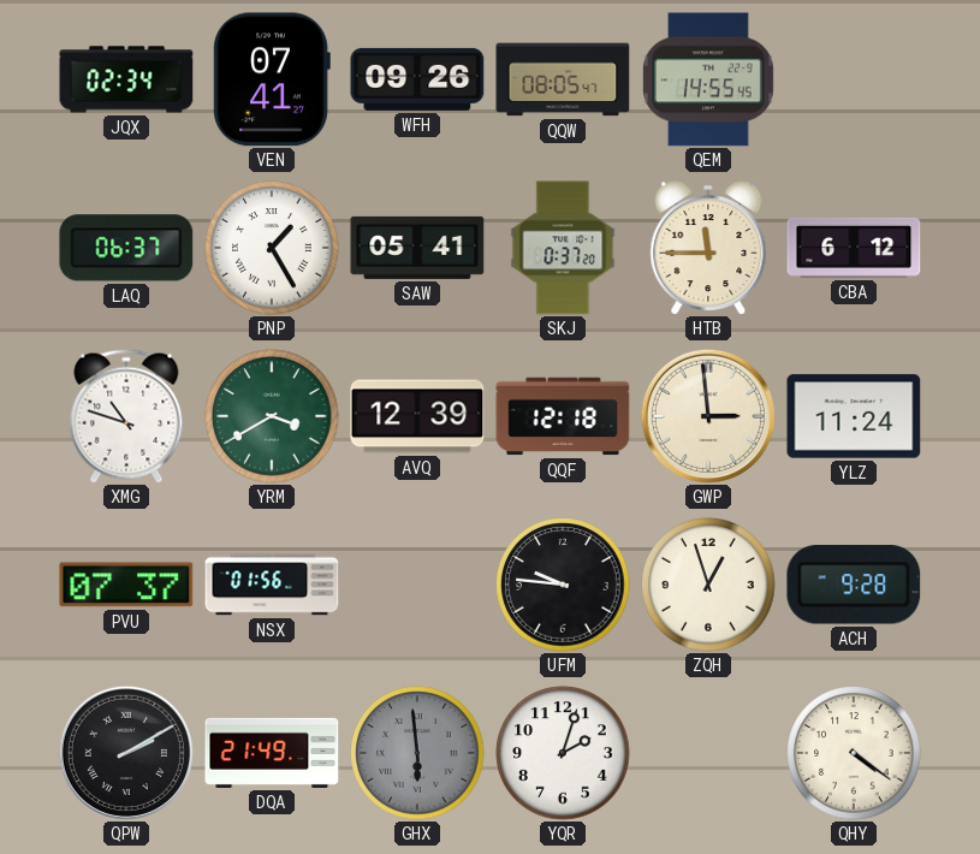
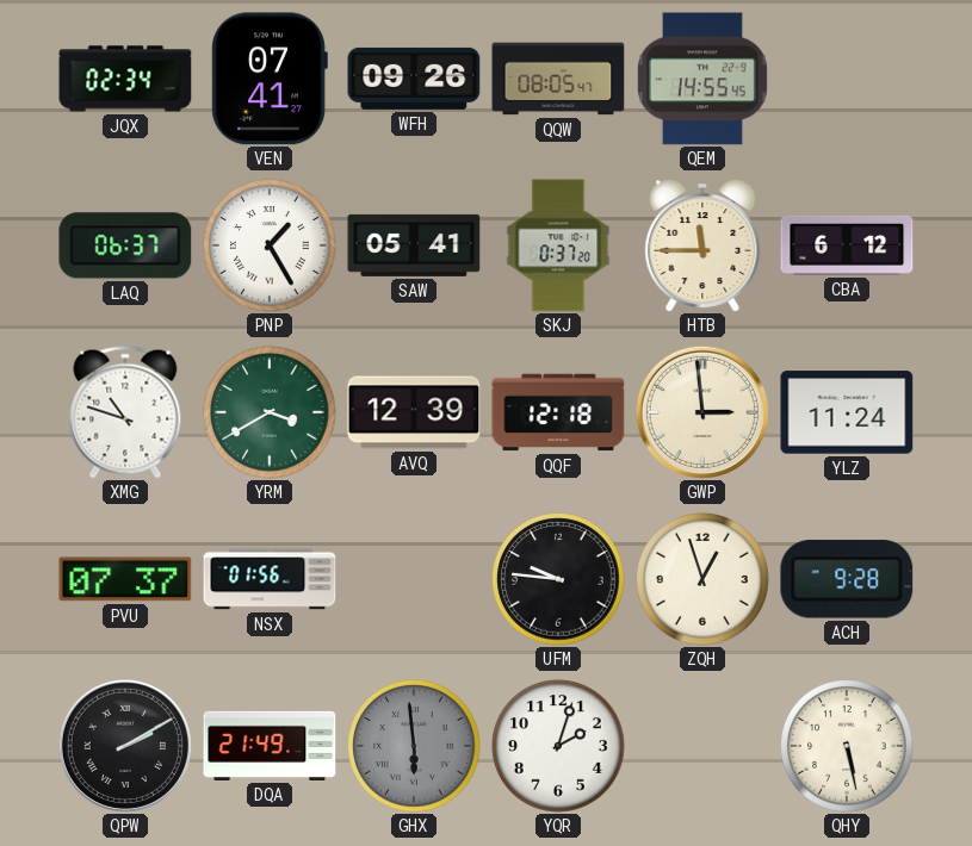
QHY: 4:21 -> 5:28
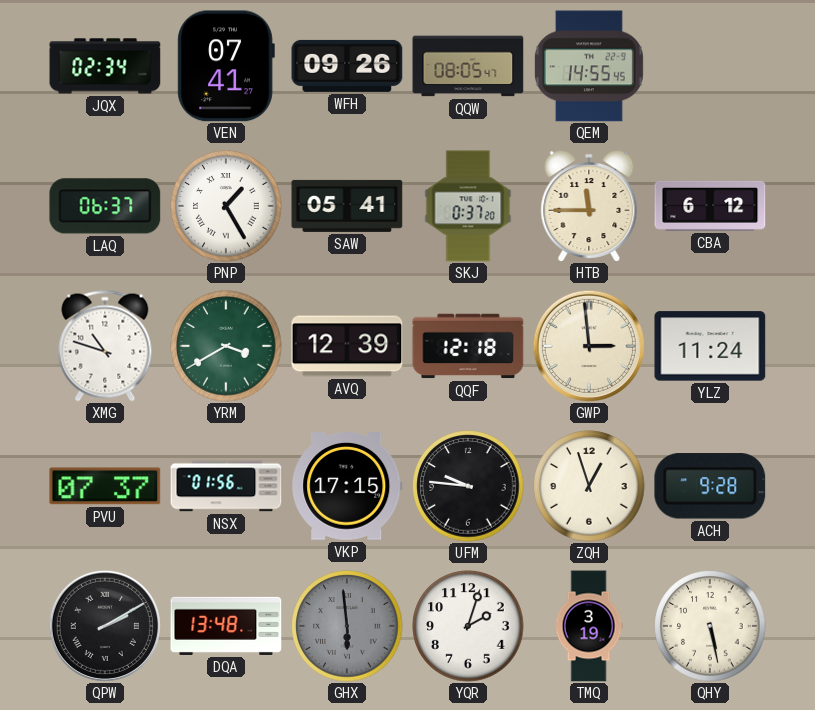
VKP: none -> 17:15
DQA: 21:49 -> 13:48
TMQ: none -> 3:19
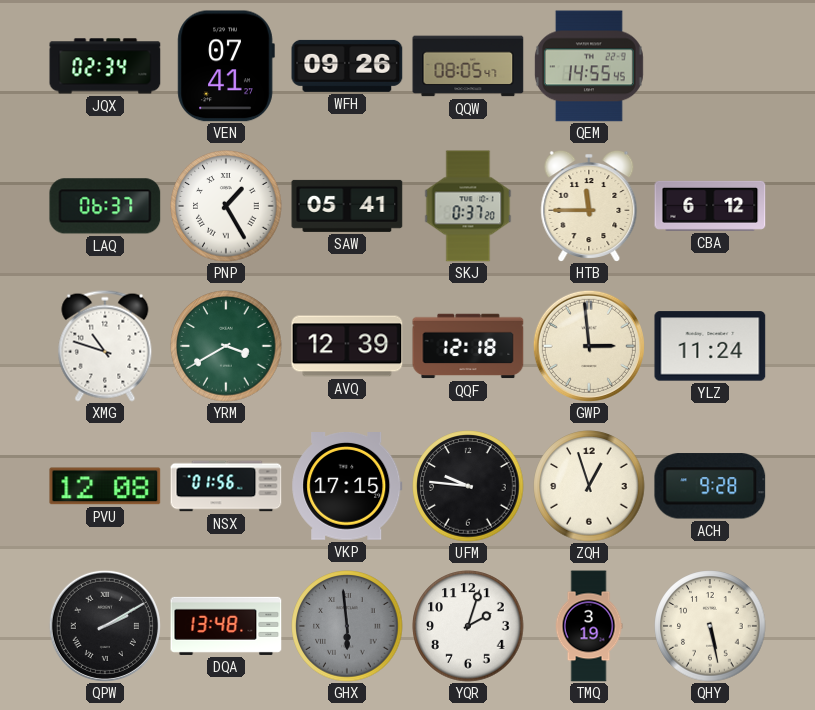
PVU: 07:37 -> 12:08
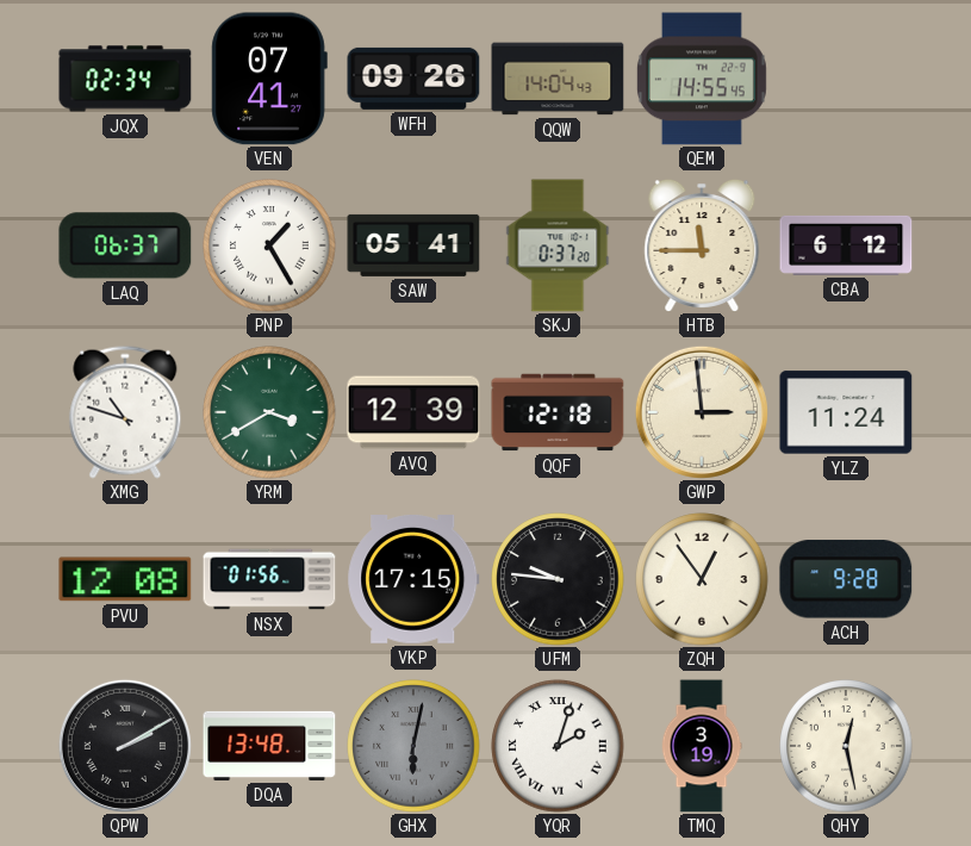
QQW: 08:05 -> 14:04
ZQH: 12:57 -> 12:54
GHX: 5:59 -> 6:02
YQR numerals: Arabic -> Roman
QHY: 5:28 -> 12:28
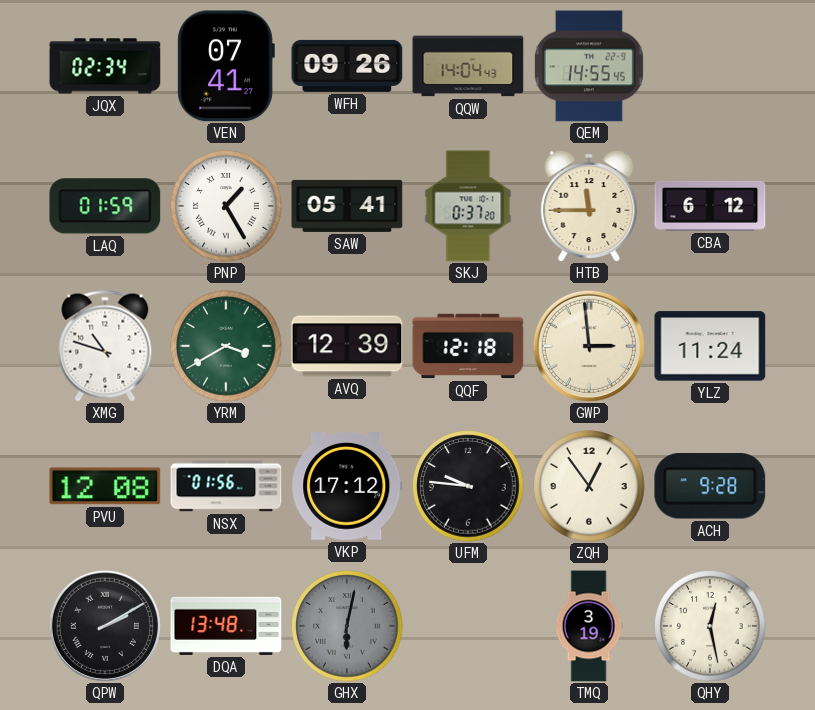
LAQ: 06:37 -> 01:59
VKP: 17:15 -> 17:12
YQR: 2:03 -> none
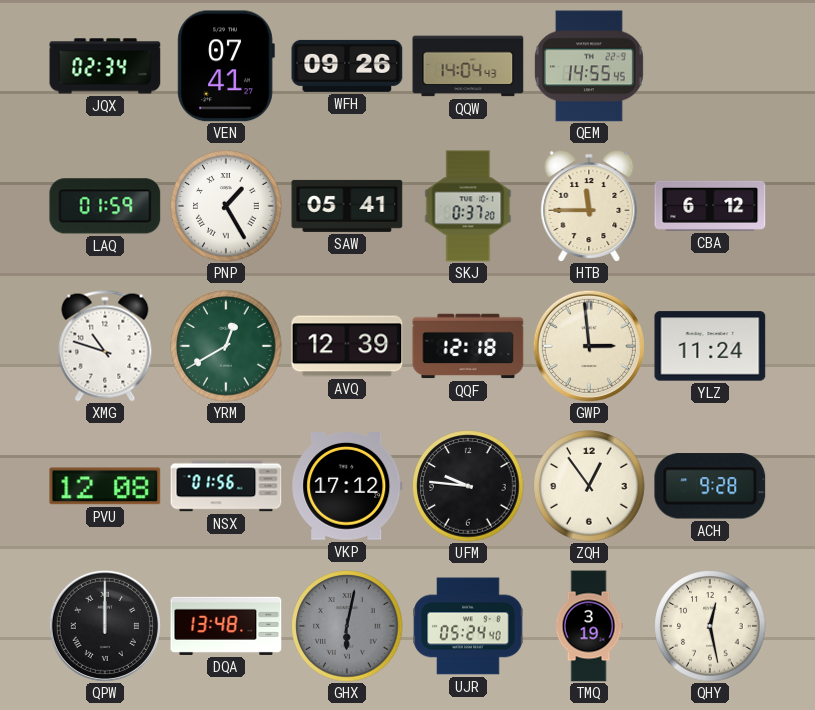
YRM: 3:40 -> 12:40
QPW: 2:10 -> 12:00
UJR: none -> 05:24
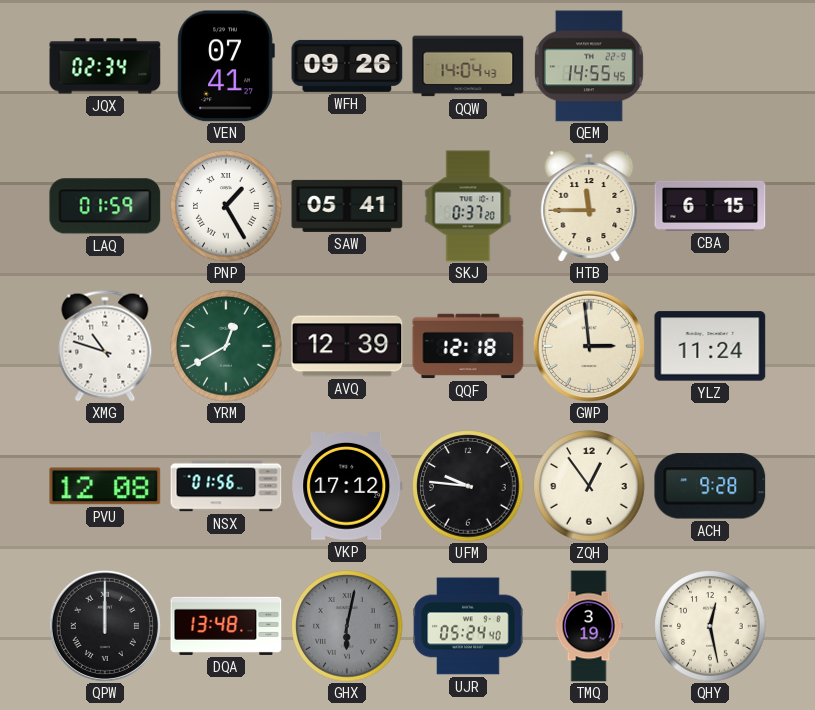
CBA: 6:12 -> 6:15
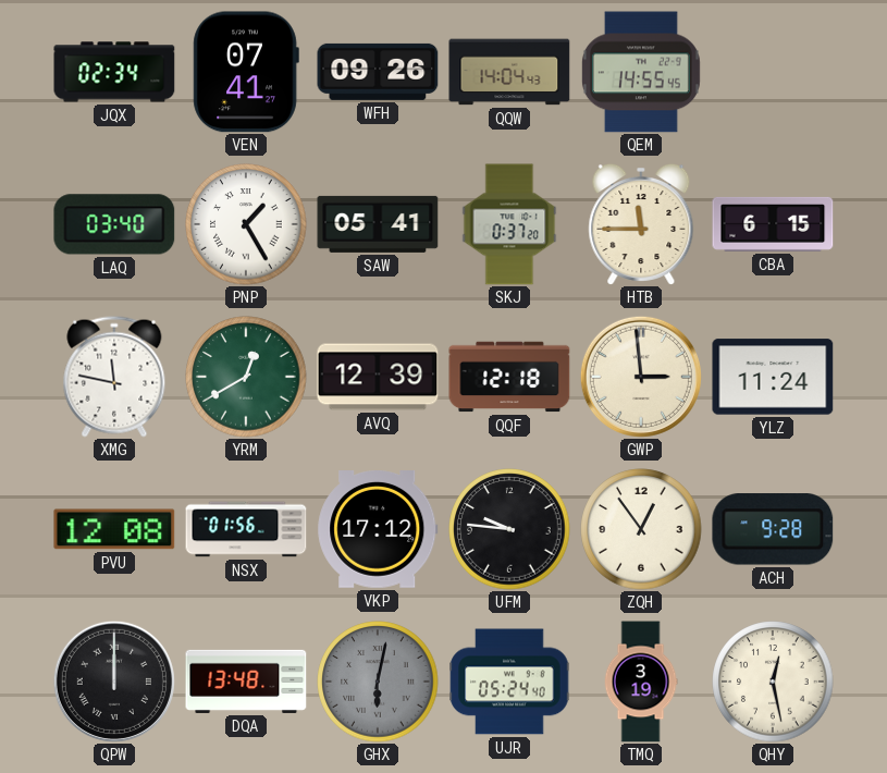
LAQ: 01:59 -> 03:40
XMG: 10:48 -> 11:47
